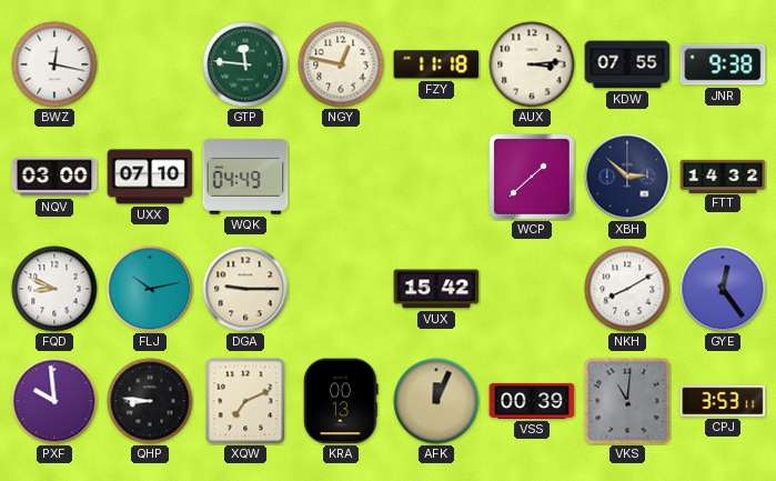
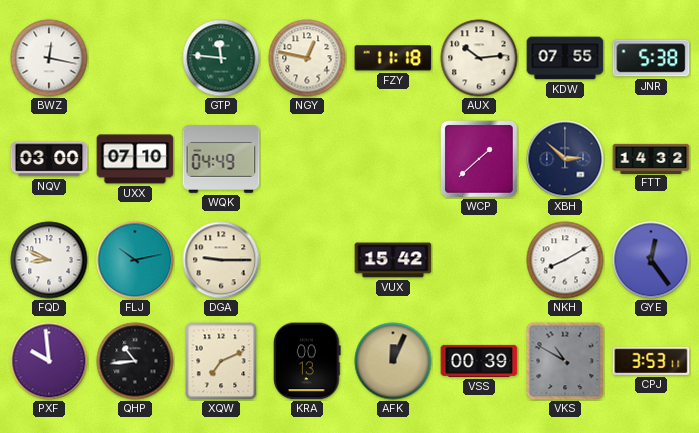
AUX: 3:14 -> 10:14
JNR: 9:38 -> 5:38
QHP: 8:46 -> 10:44
VKS: 11:01 -> 10:50
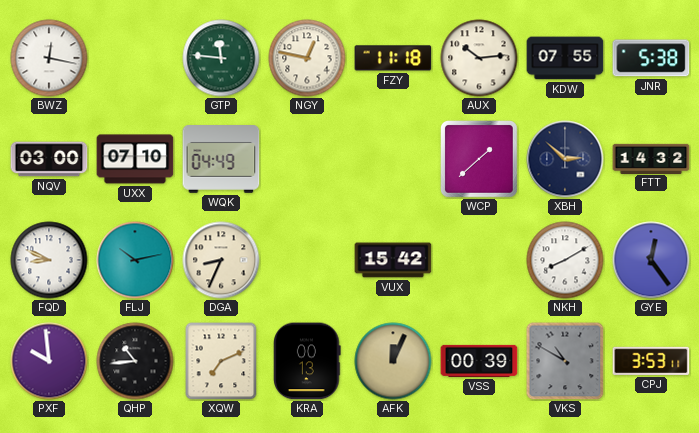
DGA: 9:15 -> 8:34
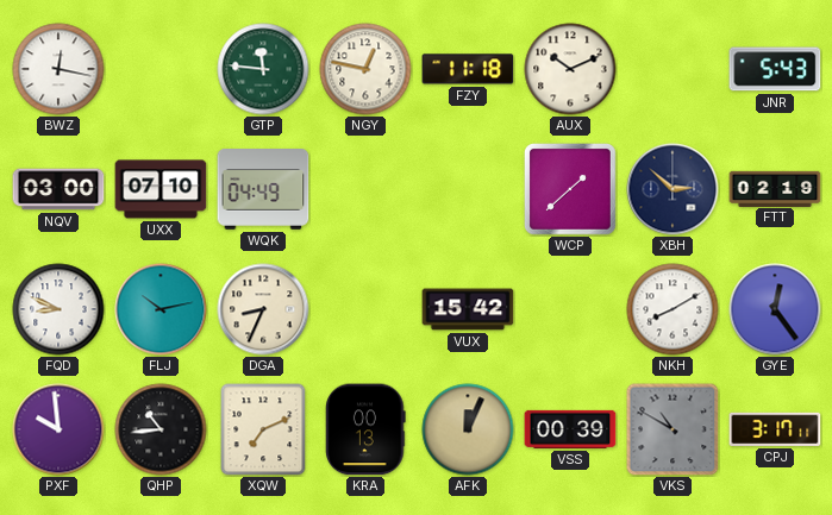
AUX: 10:14 -> 10:11
KDW: 07:55 -> none
JNR: 5:38 -> 5:43
FTT: 14:32 -> 02:19
CPJ: 3:53 -> 3:17
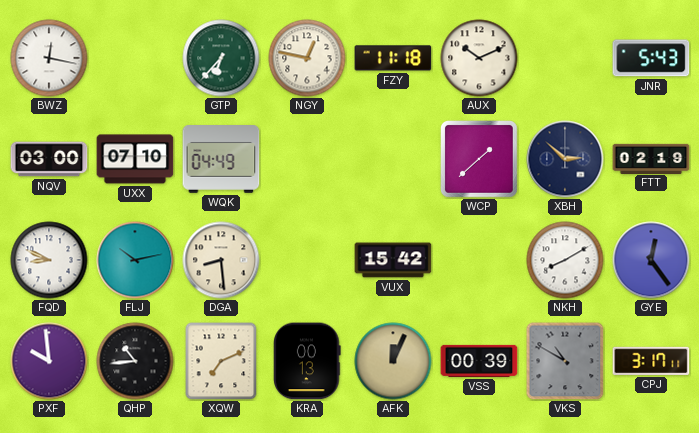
GTP: 11:46 -> 6:37
DGA: 8:34 -> 8:29
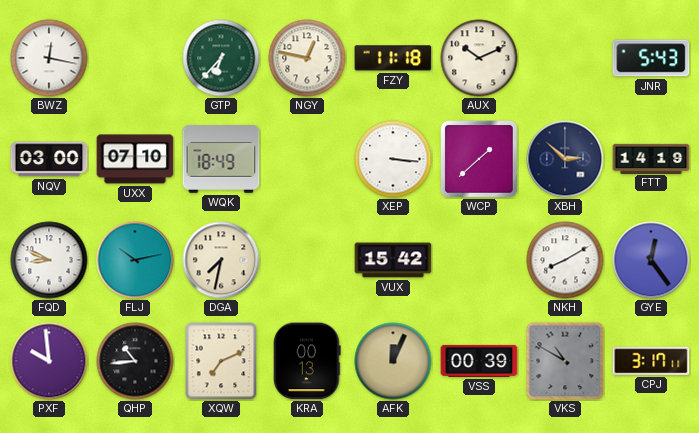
WQK: 04:49 -> 18:49
XEP: none -> 3:16
FTT: 02:19 -> 14:19
DGA: 8:29 -> 7:32
